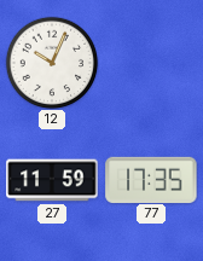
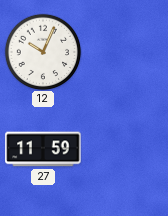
77: 17:35 -> none
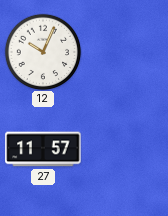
27: 11:59 -> 11:57
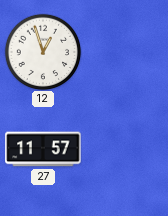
12: 10:04 -> 12:57
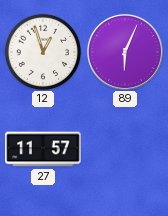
89: none -> 6:04
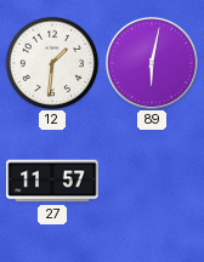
12: 12:57 -> 1:31
89: 6:04 -> 6:02
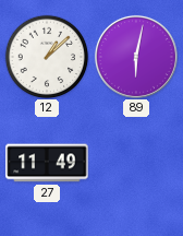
12: 1:31 -> 1:08
27: 11:57 -> 11:49
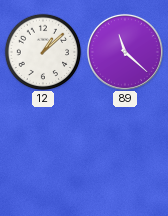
89: 6:02 -> 11:22
27: 11:49 -> none
